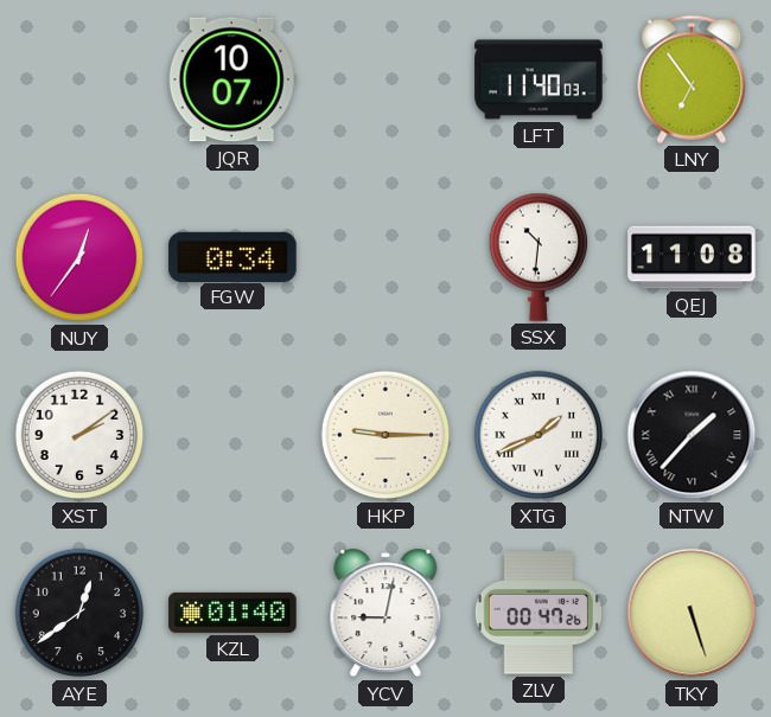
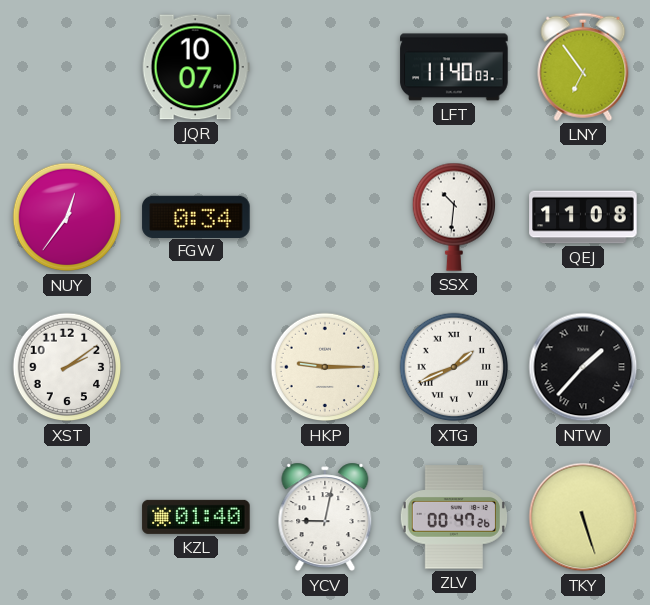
AYE: 12:39 -> none
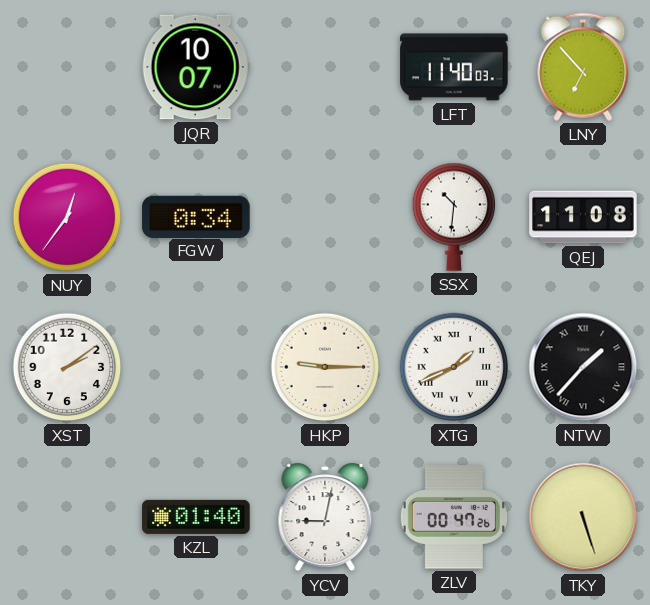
LNY: 6:54 -> 6:53
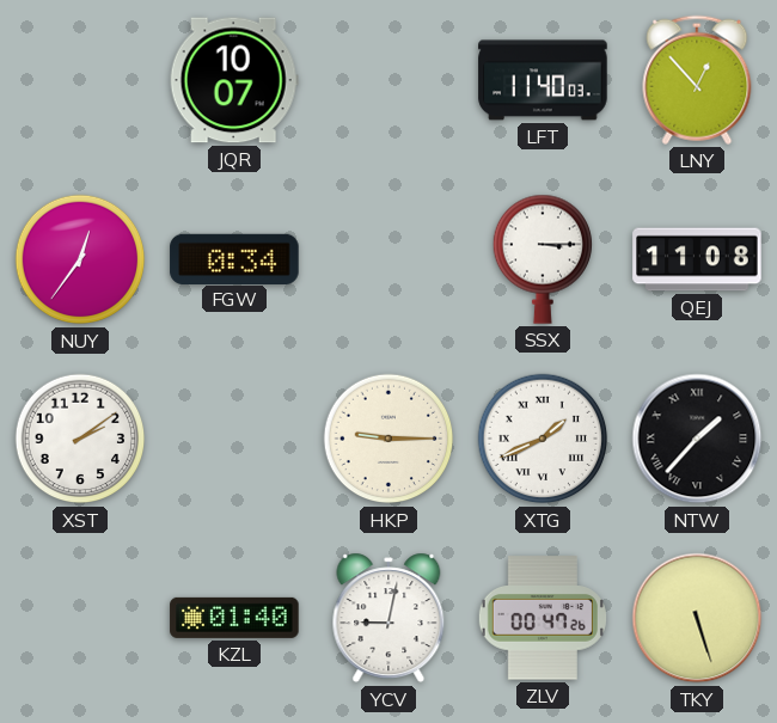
LNY: 6:53 -> 12:53
SSX: 10:31 -> 3:15
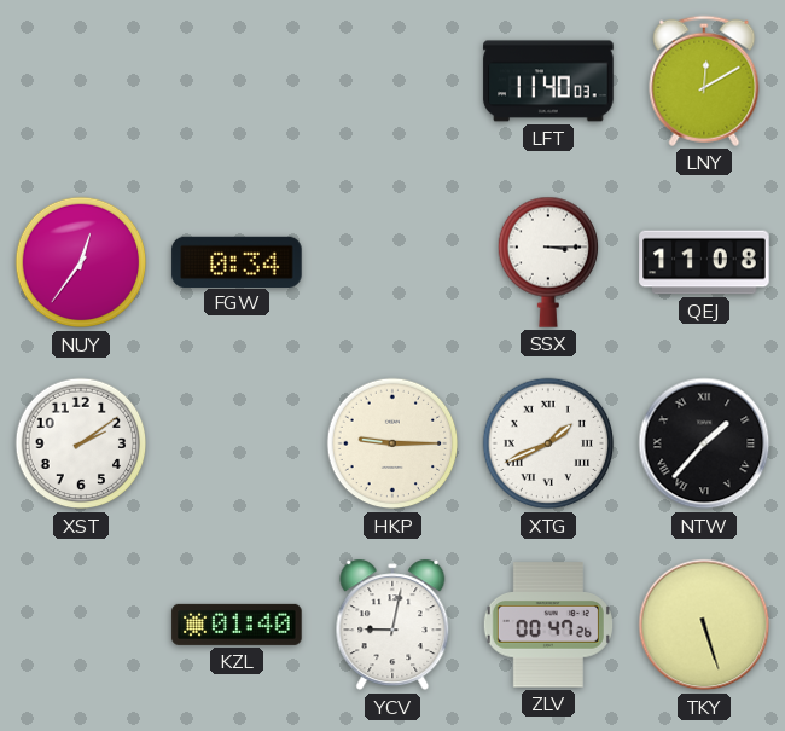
JQR: 10:07 -> none
LNY: 12:53 -> 12:10
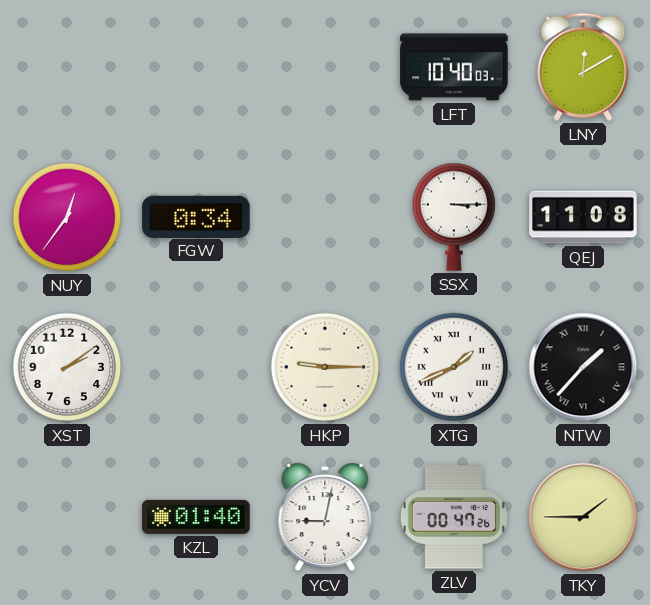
LFT: 11:40 -> 10:40
TKY: 5:27 -> 1:45
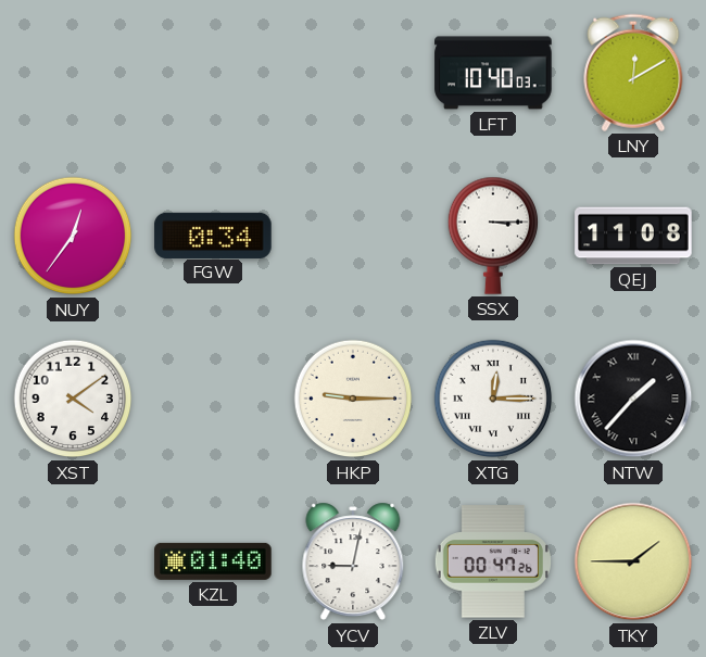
XST: 2:09 -> 4:09
XTG: 1:41 -> 12:15
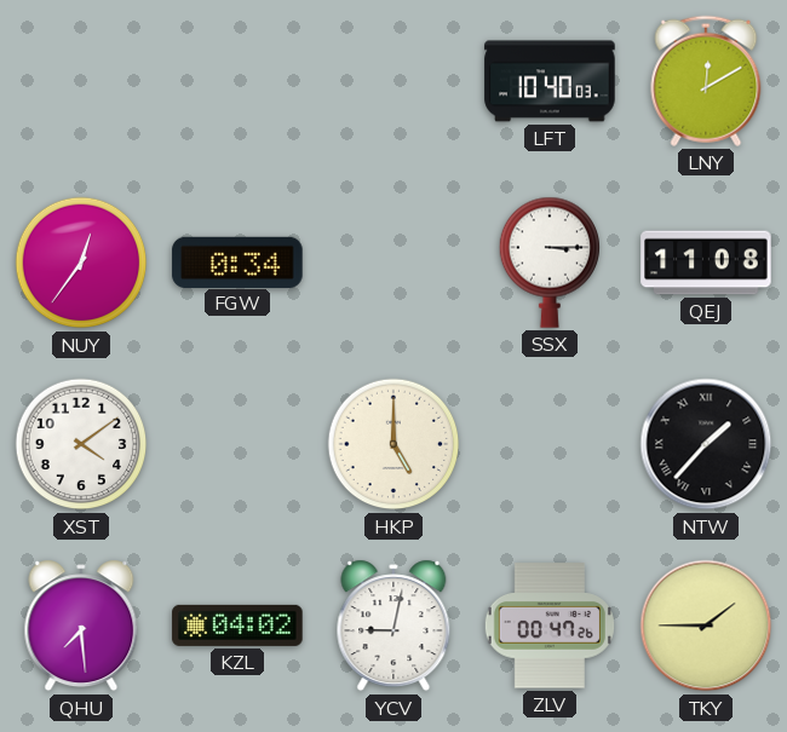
HKP: 9:15 -> 5:00
XTG: 12:15 -> none
QHU: none -> 7:29
KZL: 01:40 -> 04:02
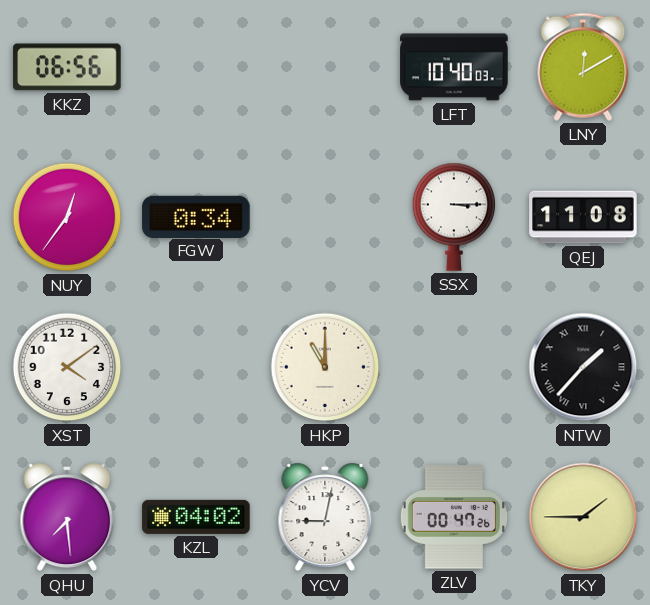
KKZ: none -> 06:56
HKP: 5:00 -> 11:00
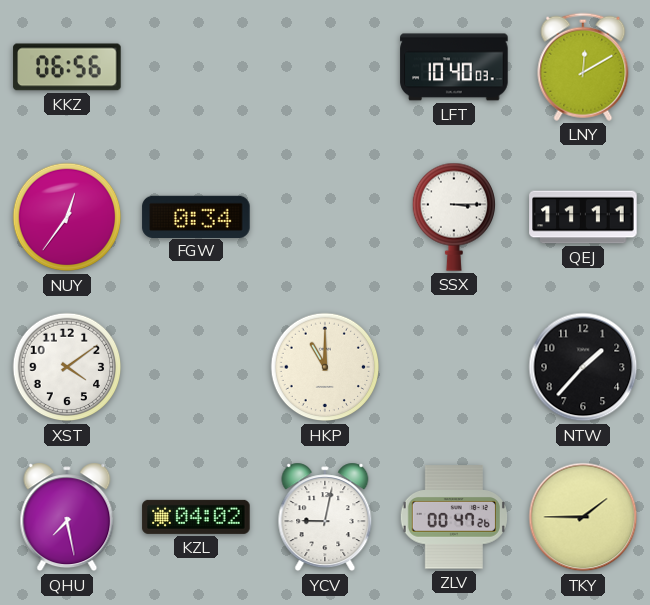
QEJ: 11:08 -> 11:11
NTW numerals: Roman -> Arabic
QHU: 7:29 -> 7:28
